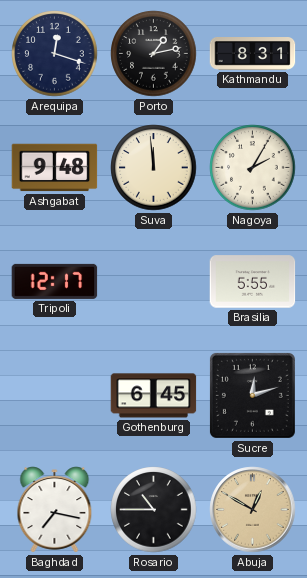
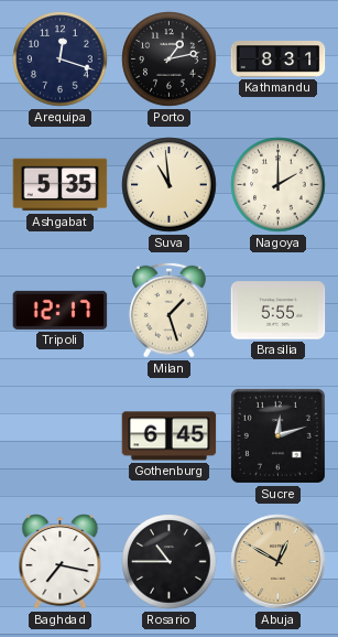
Ashgabat: 9:48 -> 5:35
Suva: 11:59 -> 10:59
Nagoya: 2:05 -> 2:00
Milan: none -> 1:27
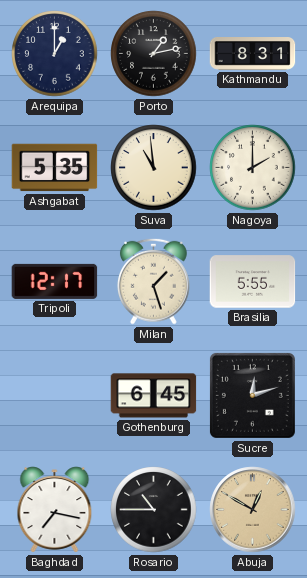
Arequipa: 12:18 -> 1:00
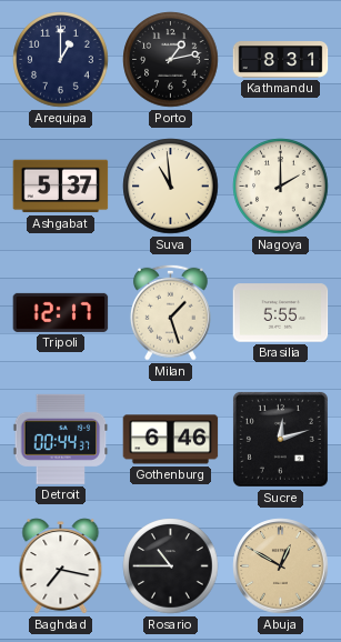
Ashgabat: 5:35 -> 5:37
Detroit: none -> 00:44
Gothenburg: 6:45 -> 6:46
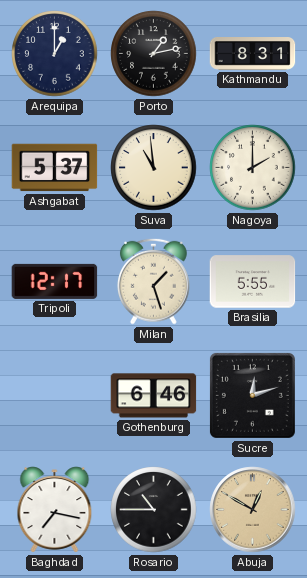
Detroit: 00:44 -> none
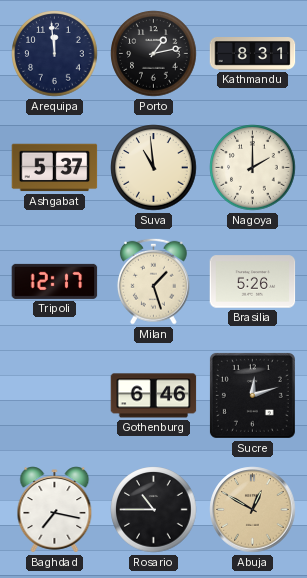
Arequipa: 1:00 -> 11:59
Brasilia: 5:55 -> 5:26
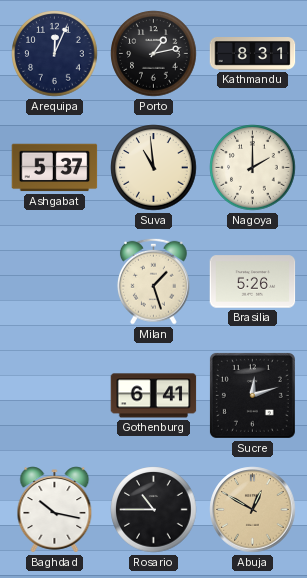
Arequipa: 11:59 -> 12:04
Tripoli: 12:17 -> none
Gothenburg: 6:46 -> 6:41
Baghdad: 7:17 -> 10:17
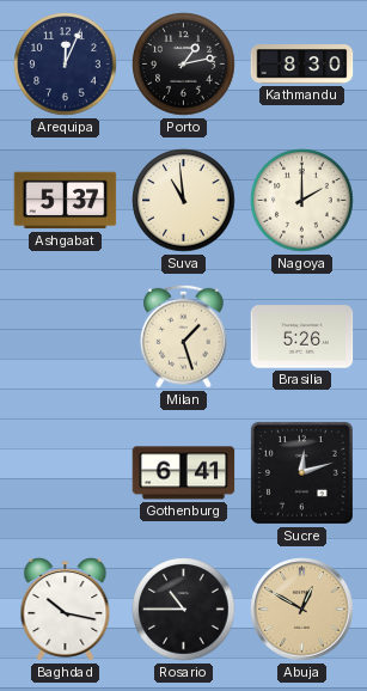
Kathmandu: 8:31 -> 8:30
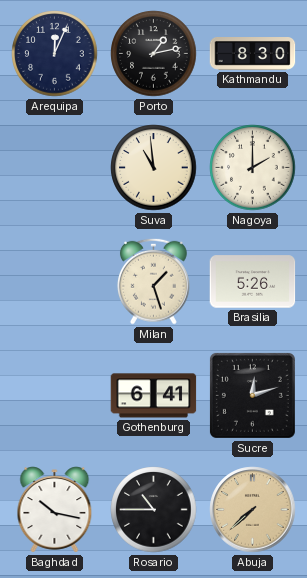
Ashgabat: 5:37 -> none
Abuja: 12:50 -> 7:38
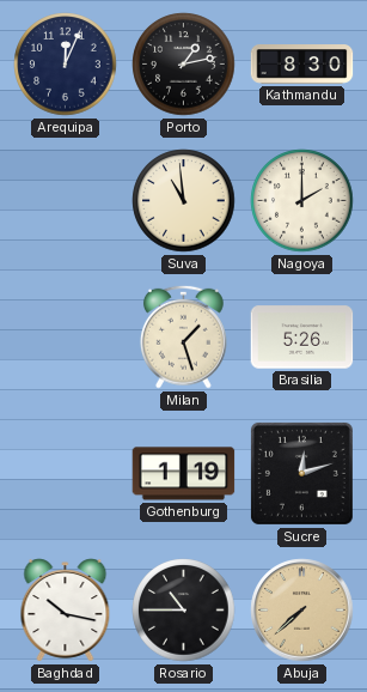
Gothenburg: 6:41 -> 1:19
